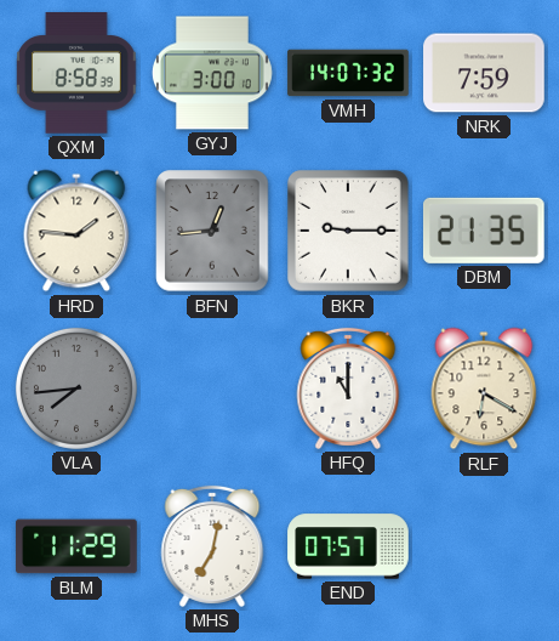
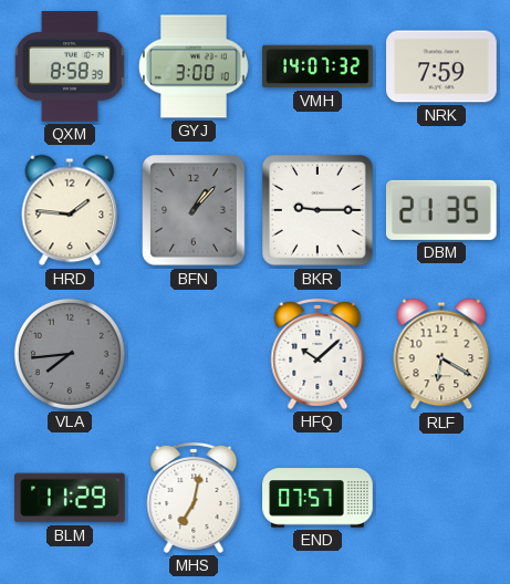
BFN: 12:44 -> 1:07
HFQ: 11:00 -> 10:08
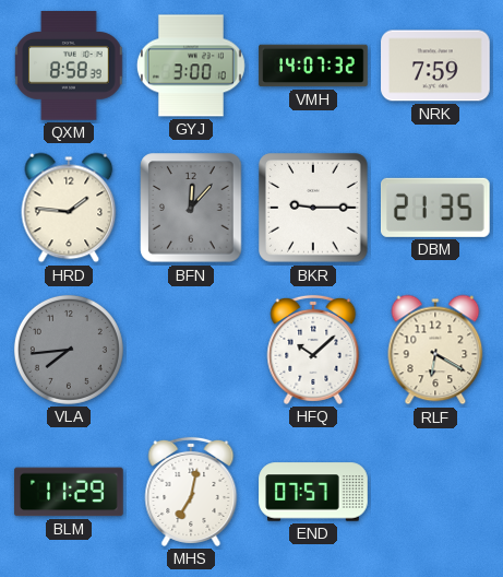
BFN: 1:07 -> 12:07
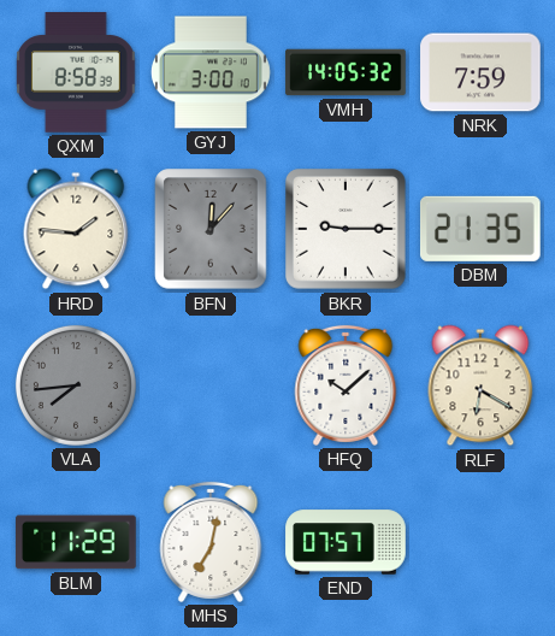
VMH: 14:07 -> 14:05
